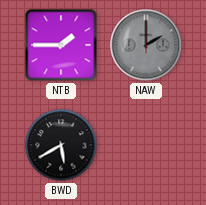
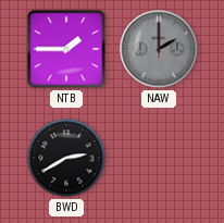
BWD: 5:40 -> 2:40
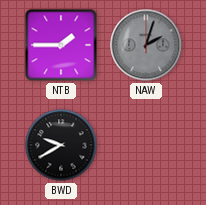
NAW: 2:00 -> 2:03
BWD: 2:40 -> 9:40
